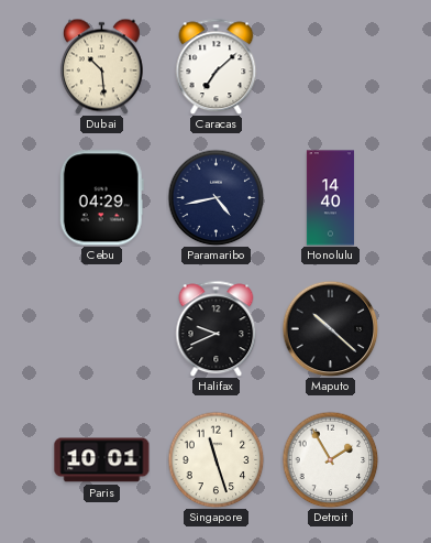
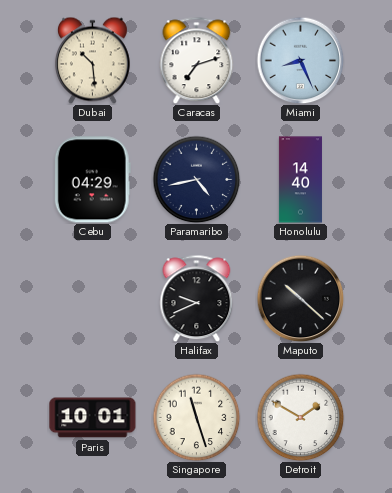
Caracas: 7:08 -> 7:12
Miami: none -> 8:26
Detroit: 1:55 -> 1:50
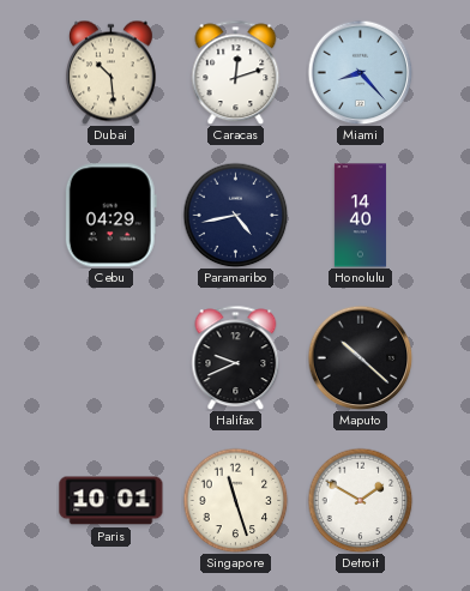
Caracas: 7:12 -> 12:12
Miami: 8:26 -> 8:23
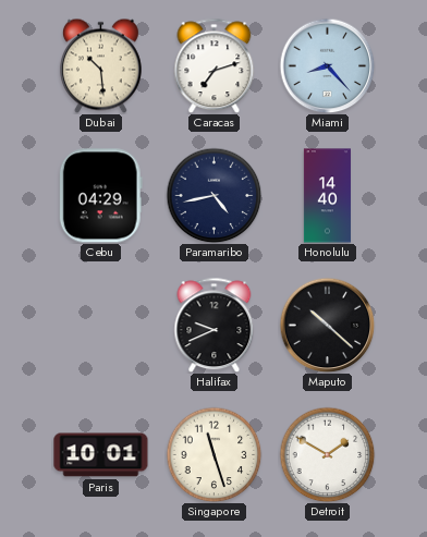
Caracas: 12:12 -> 7:12
